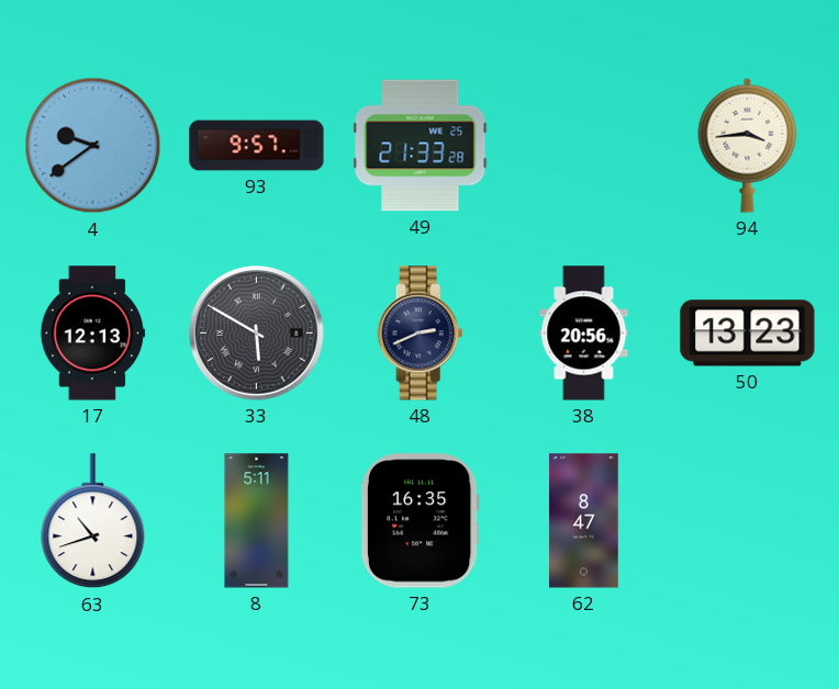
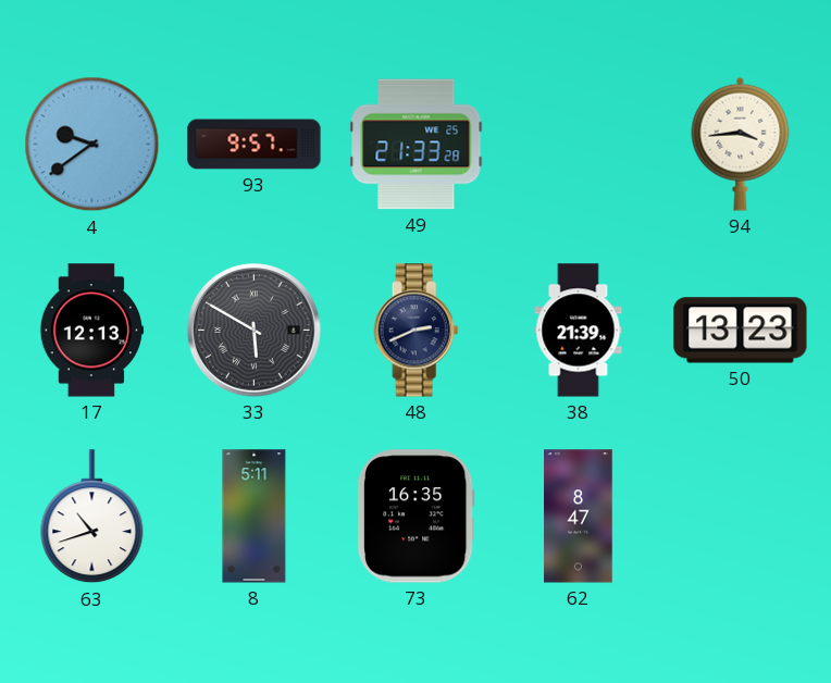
38: 20:56 -> 21:39
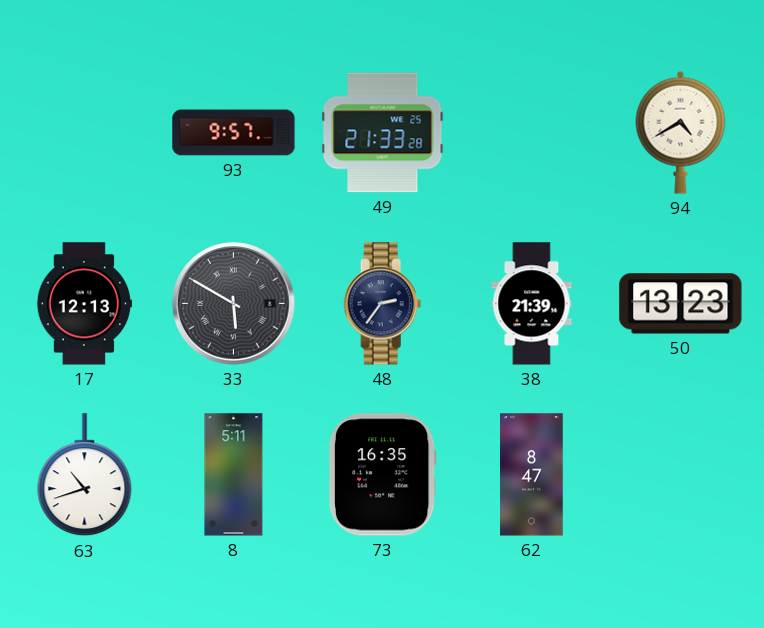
4: 9:39 -> none
94: 3:44 -> 4:40
48: 2:41 -> 2:36
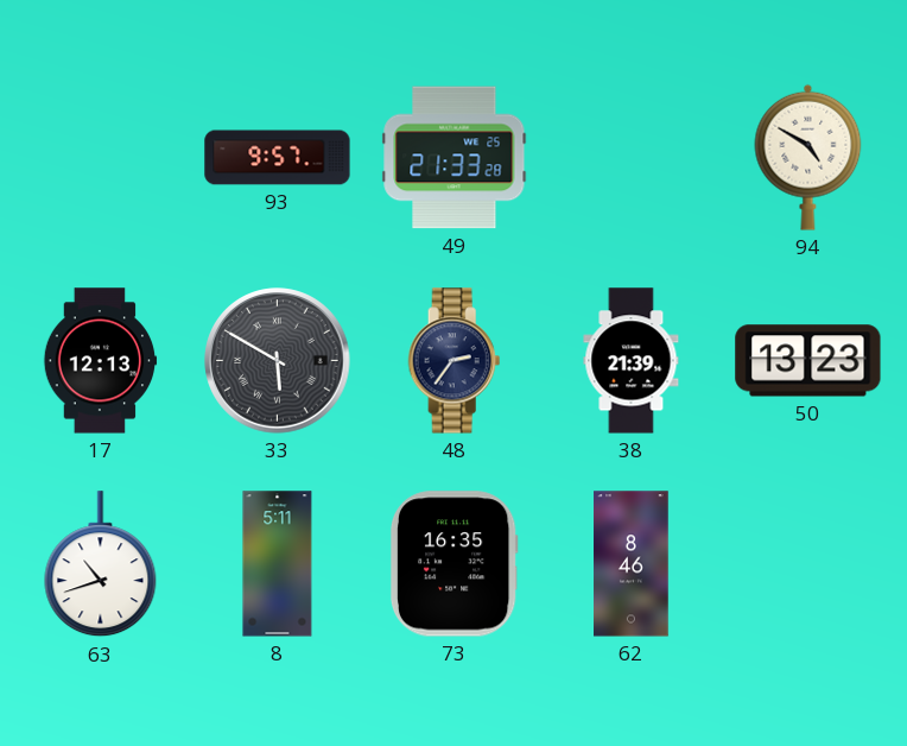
94: 4:40 -> 4:50
62: 8:47 -> 8:46
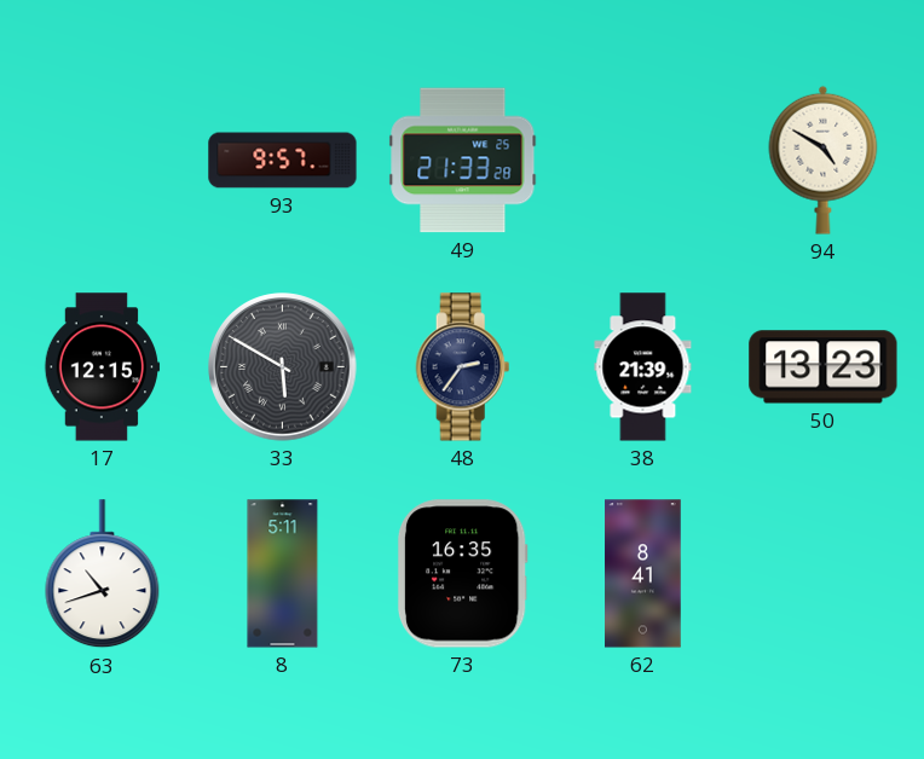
17: 12:13 -> 12:15
62: 8:46 -> 8:41
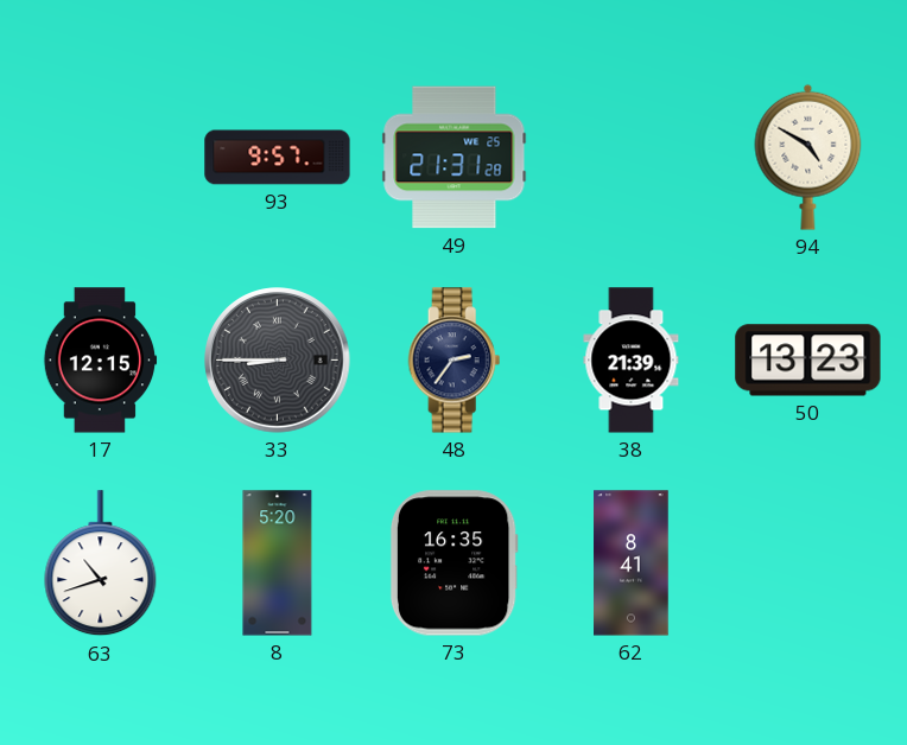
49: 21:33 -> 21:31
33: 5:50 -> 8:45
8: 5:11 -> 5:20
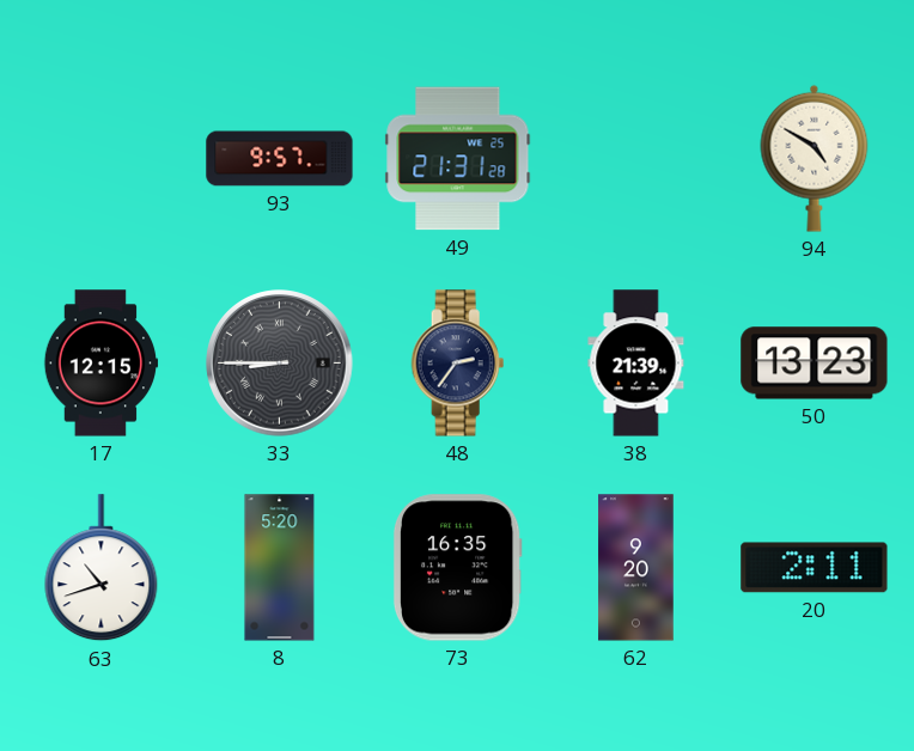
62: 8:41 -> 9:20
20: none -> 2:11
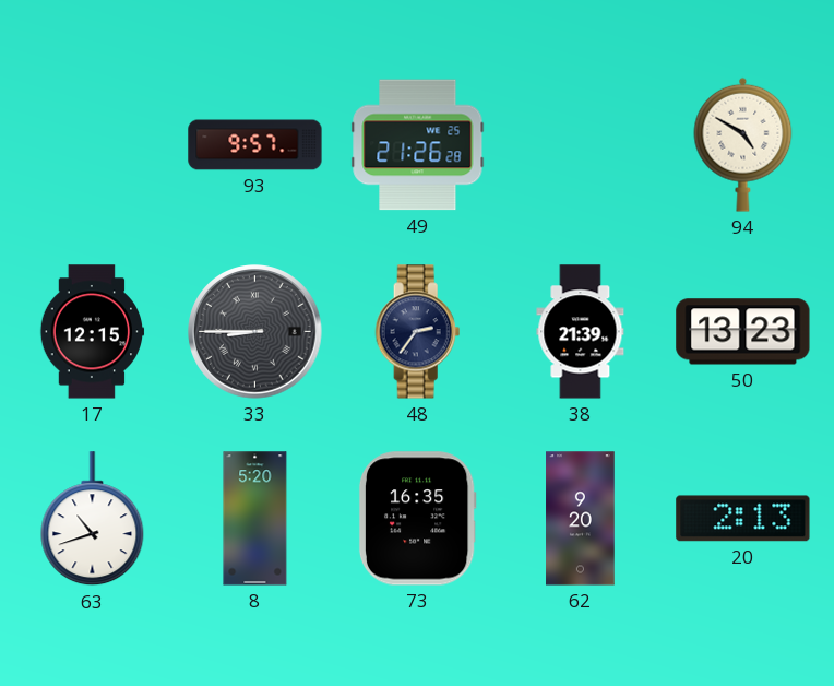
49: 21:31 -> 21:26
20: 2:11 -> 2:13
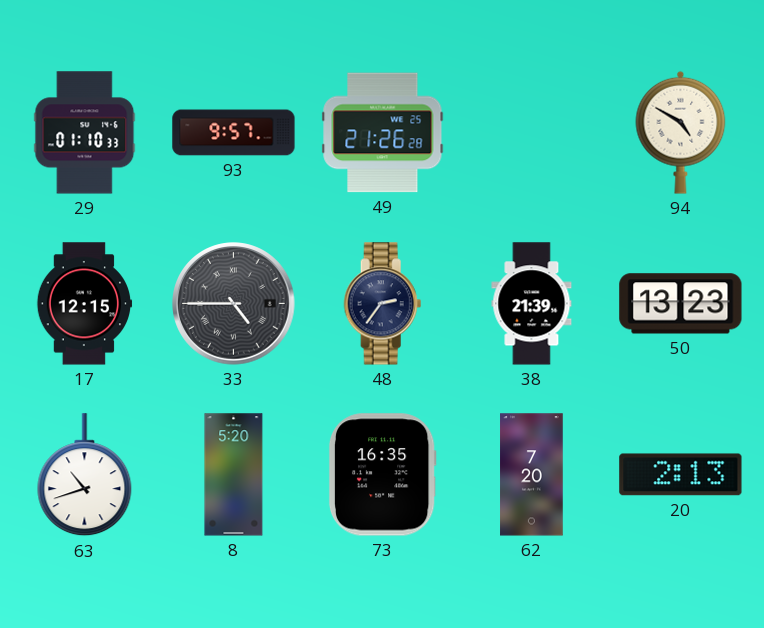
29: none -> 01:10
33: 8:45 -> 4:45
62: 9:20 -> 7:20
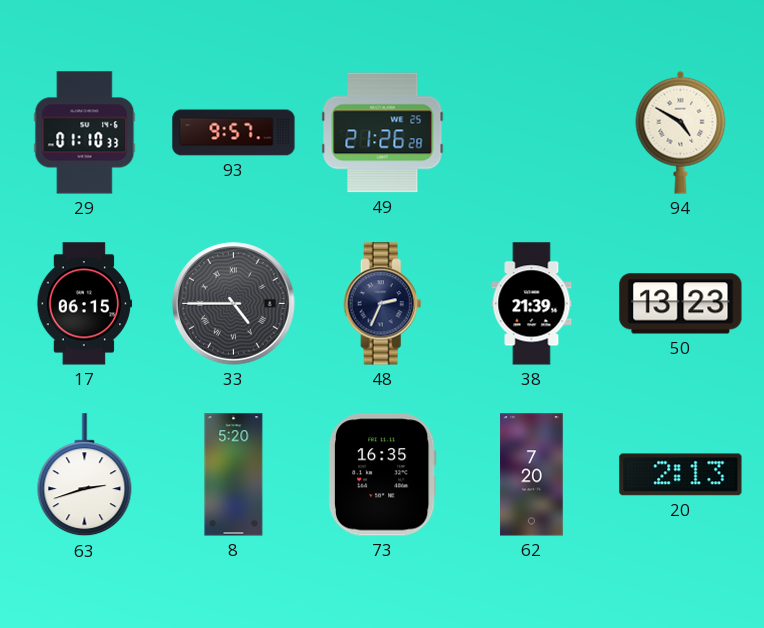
17: 12:15 -> 06:15
48: 2:36 -> 2:34
63: 10:42 -> 2:42
